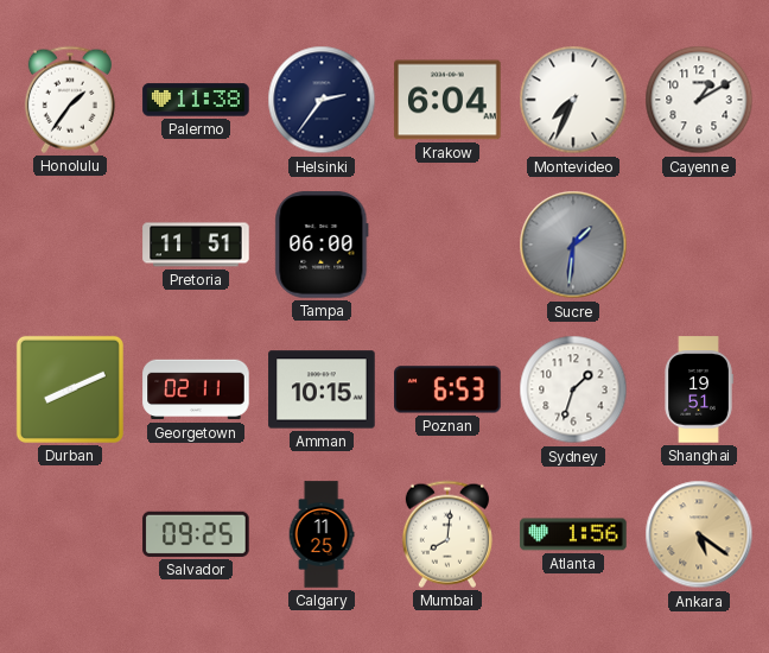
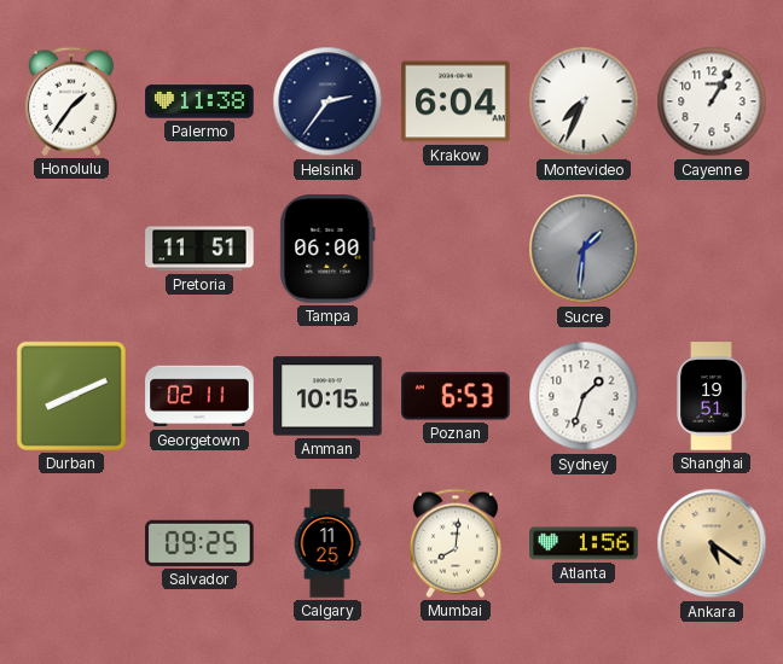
Cayenne: 1:10 -> 1:05
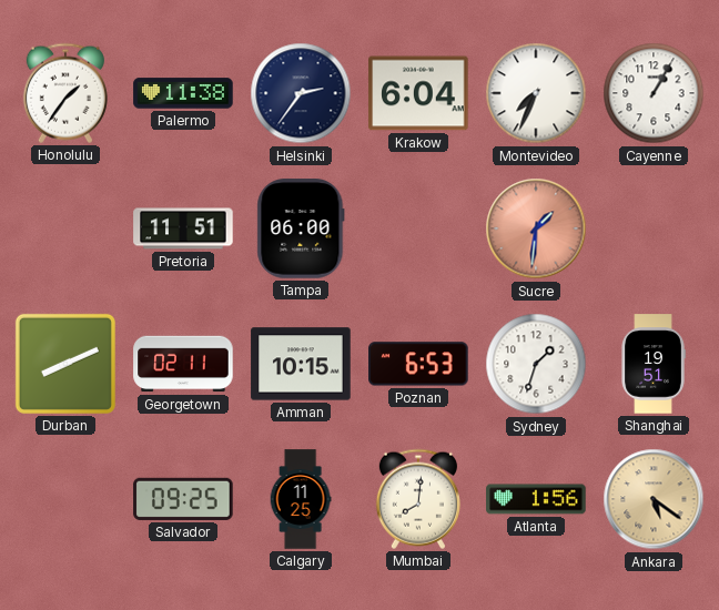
Sucre dial: grey -> salmon
